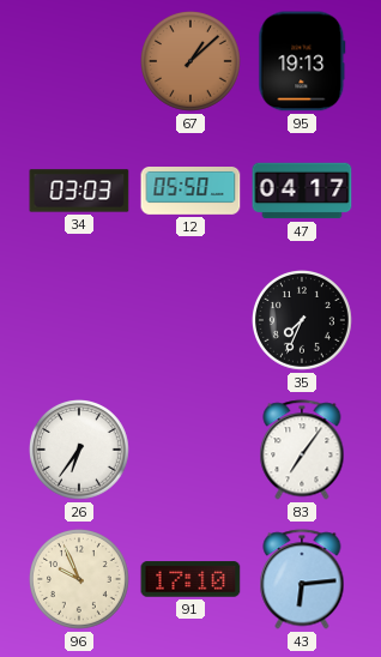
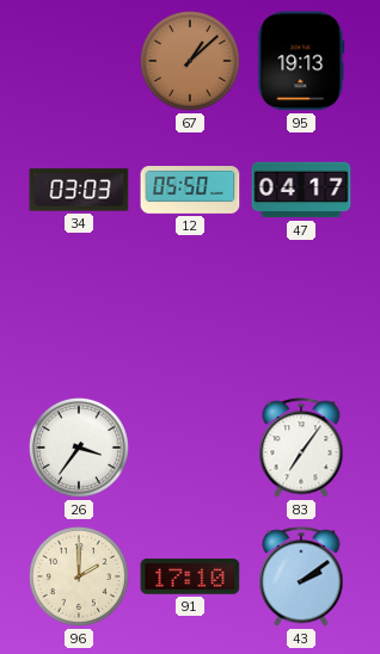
35: 7:34 -> none
26: 6:36 -> 3:36
96: 9:56 -> 2:00
43: 6:14 -> 2:09
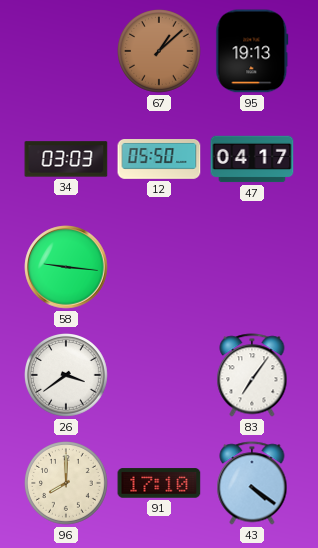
58: none -> 9:16
26: 3:36 -> 3:39
96: 2:00 -> 8:00
43: 2:09 -> 4:21
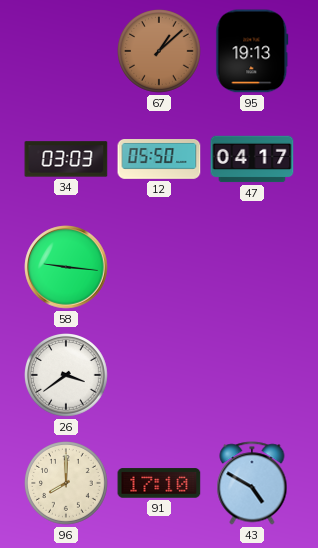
83: 7:06 -> none
43: 4:21 -> 4:50
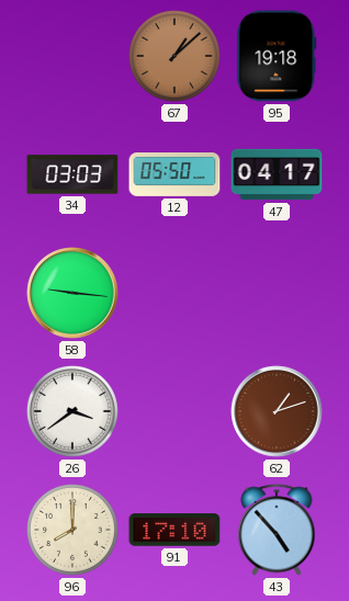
95: 19:13 -> 19:18
62: none -> 1:12
43: 4:50 -> 4:53
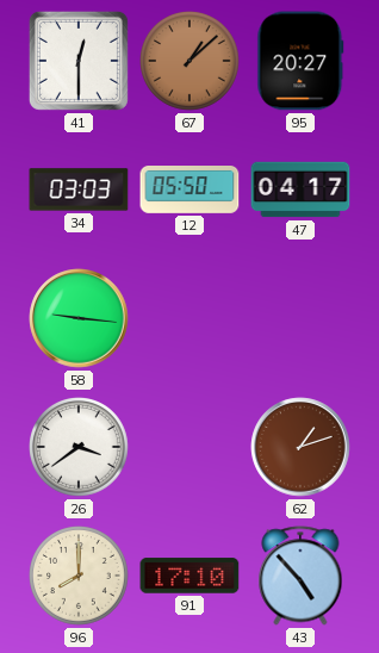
41: none -> 12:30
95: 19:18 -> 20:27
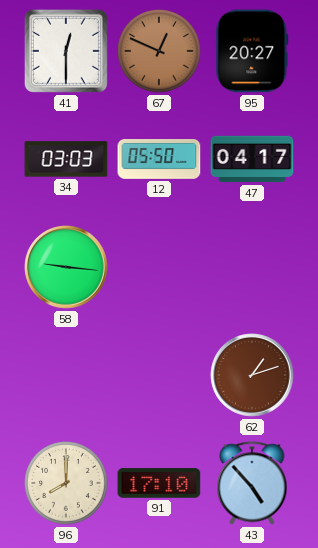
67: 1:08 -> 12:49
26: 3:39 -> none
